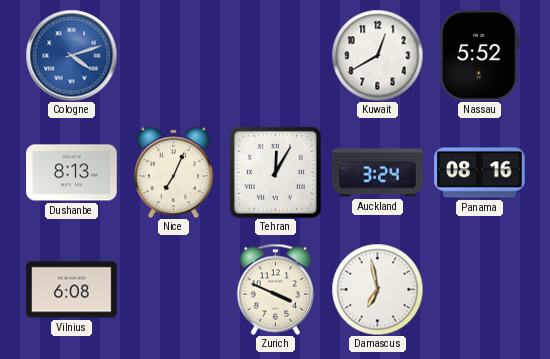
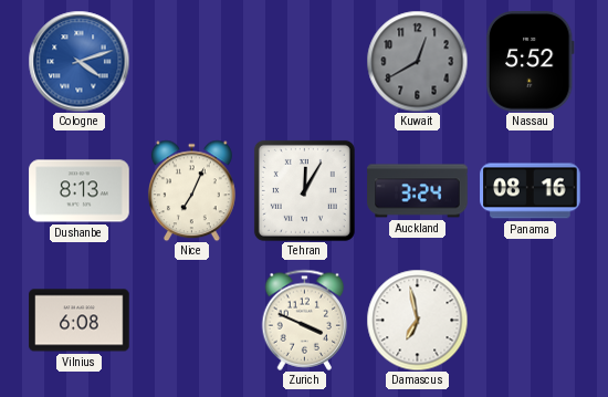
Kuwait dial: white -> grey
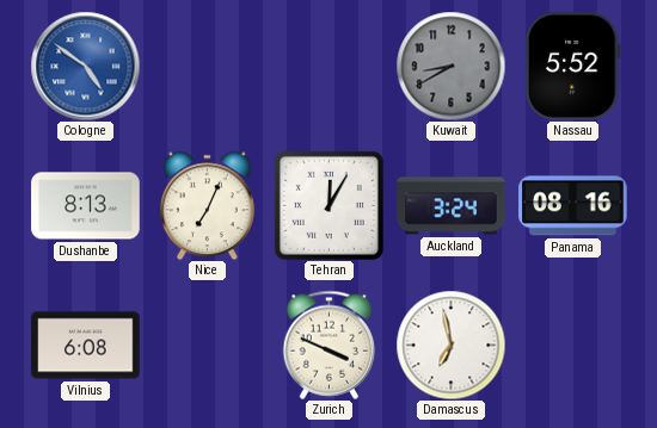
Cologne: 4:12 -> 4:51
Kuwait: 12:40 -> 8:40
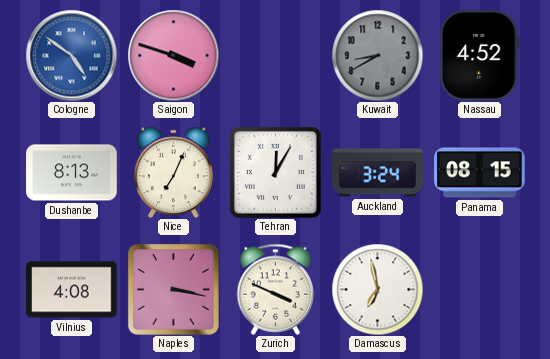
Saigon: none -> 3:48
Nassau: 5:52 -> 4:52
Panama: 08:16 -> 08:15
Vilnius: 6:08 -> 4:08
Naples: none -> 3:17
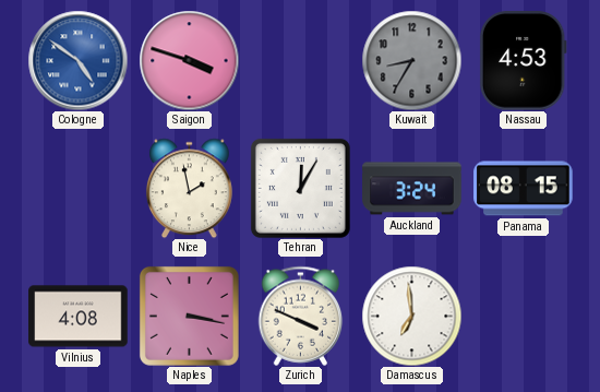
Kuwait: 8:40 -> 8:35
Nassau: 4:52 -> 4:53
Dushanbe: 8:13 -> none
Nice: 7:04 -> 1:58
Damascus: 6:58 -> 6:59
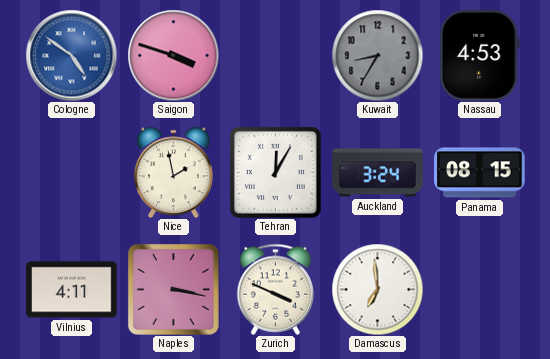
Vilnius: 4:08 -> 4:11
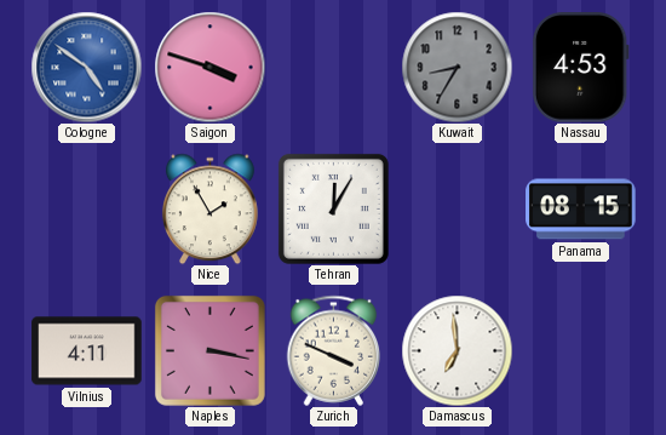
Nice: 1:58 -> 1:55
Auckland: 3:24 -> none
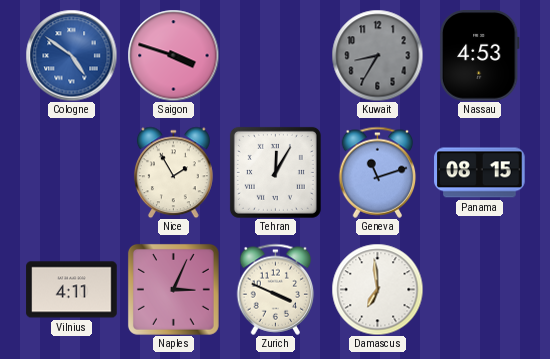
Geneva: none -> 11:12
Naples: 3:17 -> 3:04
